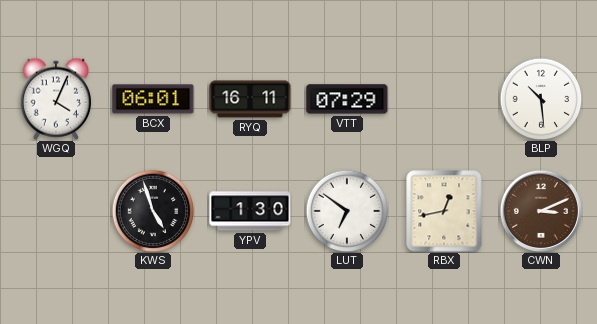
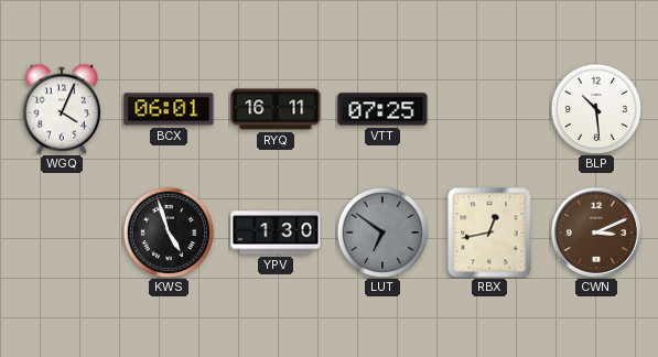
VTT: 07:29 -> 07:25
LUT dial: white -> grey
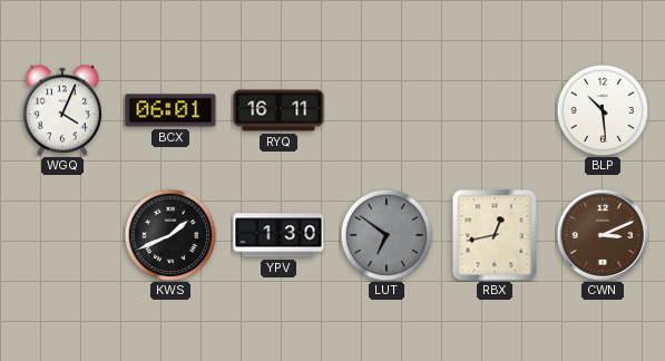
VTT: 07:25 -> none
KWS: 4:57 -> 1:41
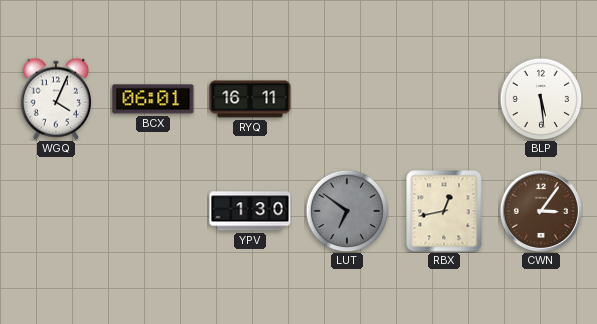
BLP: 10:29 -> 5:29
KWS: 1:41 -> none
CWN: 3:11 -> 3:06
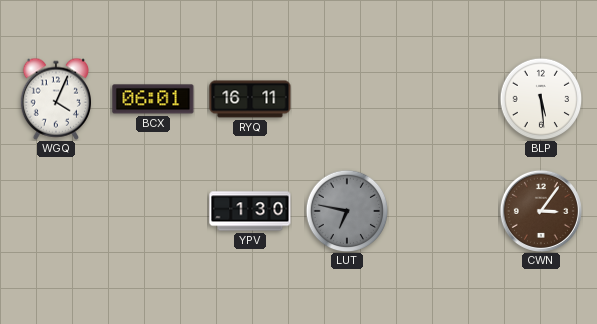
LUT: 6:51 -> 6:47
RBX: 12:43 -> none
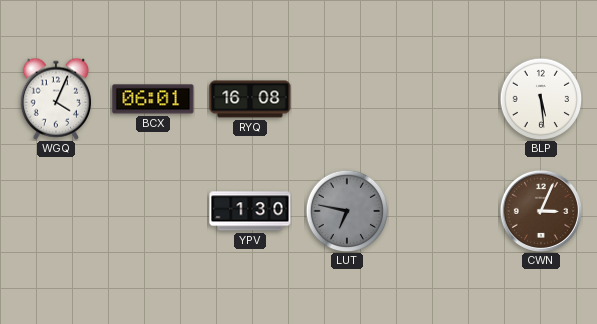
RYQ: 16:11 -> 16:08
CWN: 3:06 -> 3:04
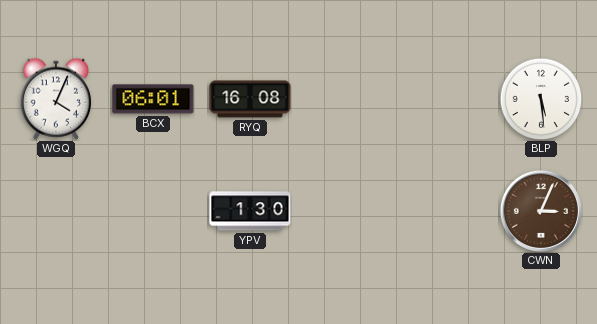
LUT: 6:47 -> none
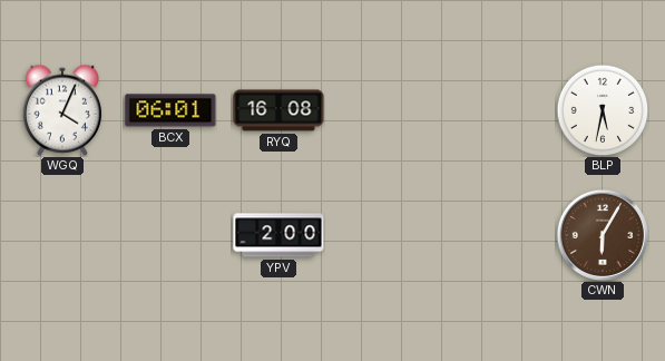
BLP: 5:29 -> 5:32
YPV: 1:30 -> 2:00
CWN: 3:04 -> 6:05
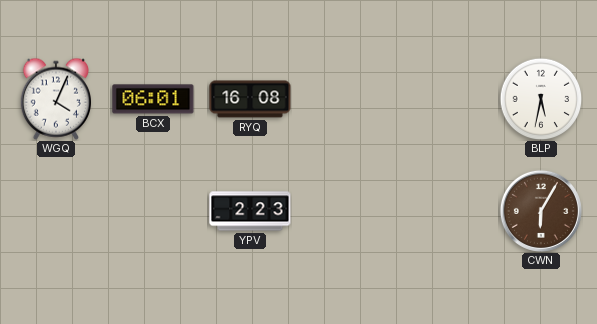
YPV: 2:00 -> 2:23
